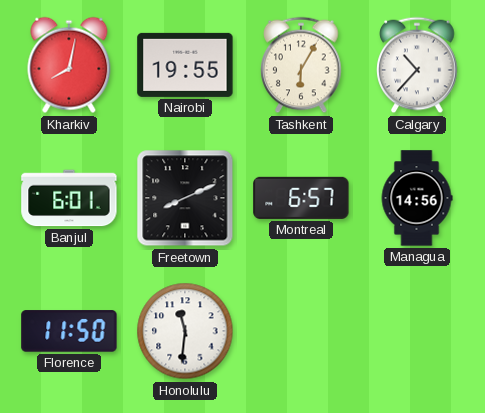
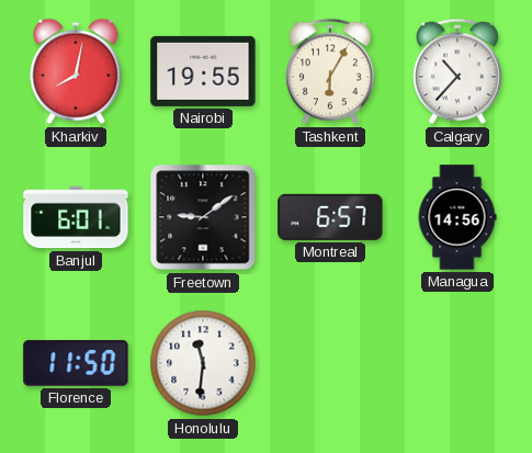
Freetown: 8:11 -> 9:09
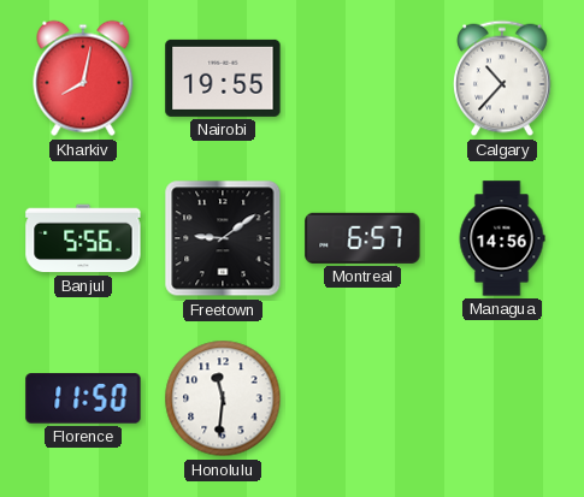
Tashkent: 6:05 -> none
Banjul: 6:01 -> 5:56
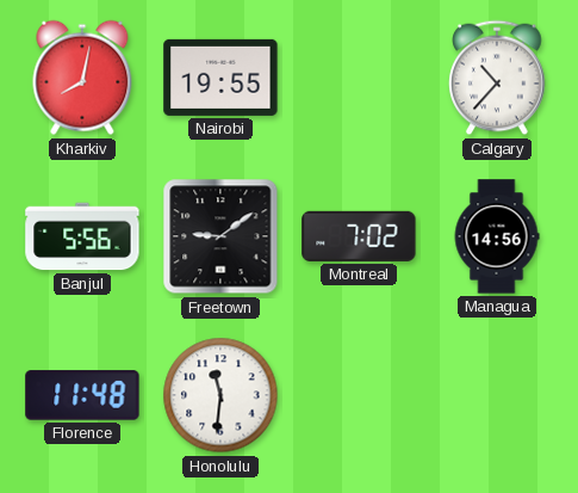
Montreal: 6:57 -> 7:02
Florence: 11:50 -> 11:48
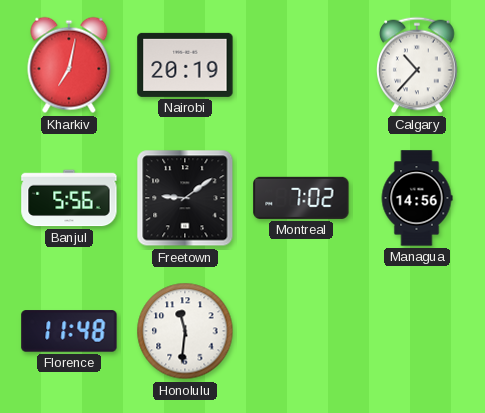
Kharkiv: 8:02 -> 7:02
Nairobi: 19:55 -> 20:19
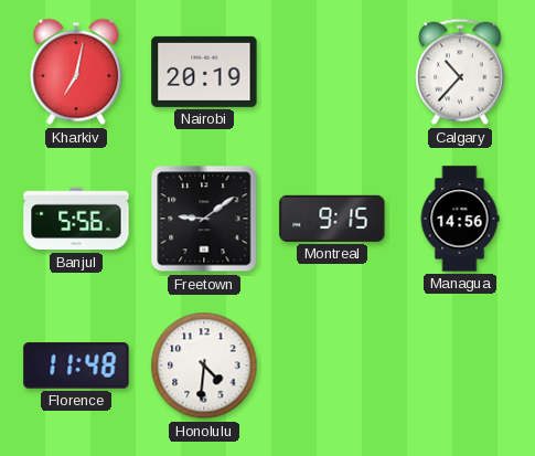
Montreal: 7:02 -> 9:15
Honolulu: 11:31 -> 4:31
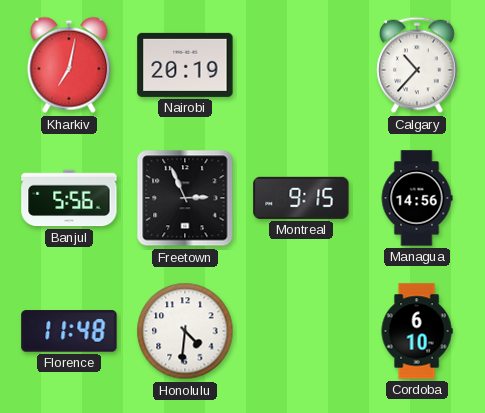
Freetown: 9:09 -> 2:56
Cordoba: none -> 6:10
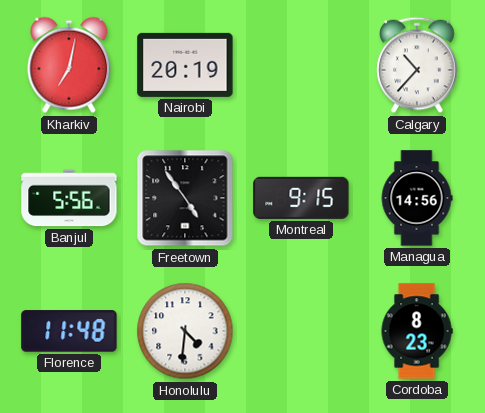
Freetown: 2:56 -> 4:54
Cordoba: 6:10 -> 8:23
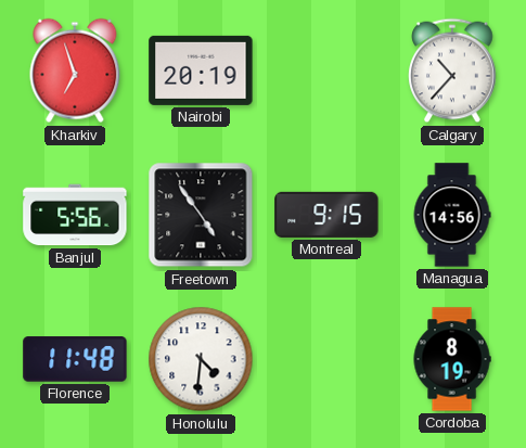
Kharkiv: 7:02 -> 6:57
Cordoba: 8:23 -> 8:19
